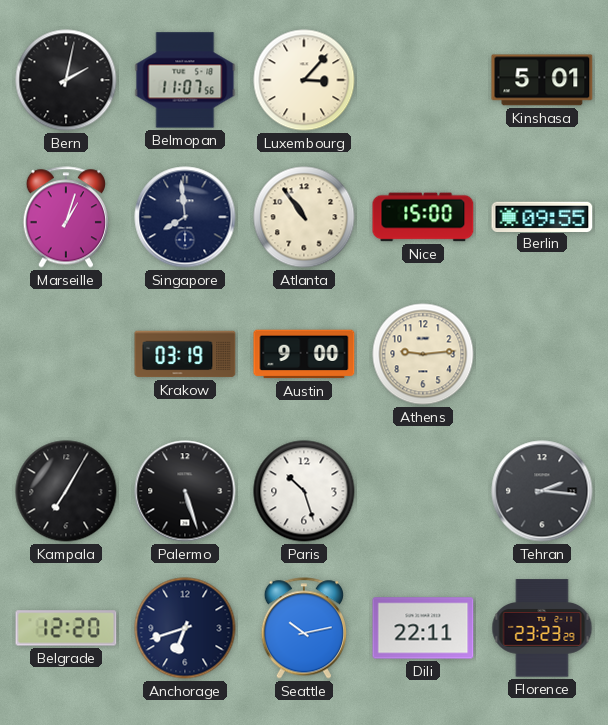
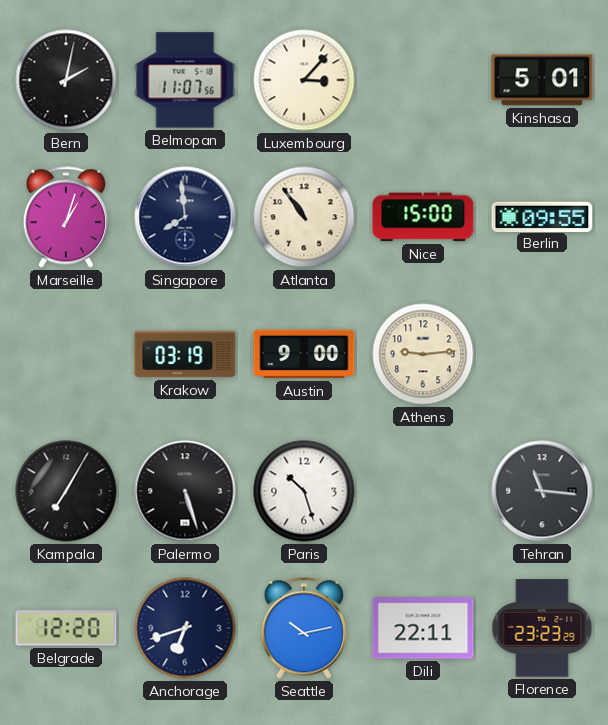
Tehran: 2:16 -> 11:16
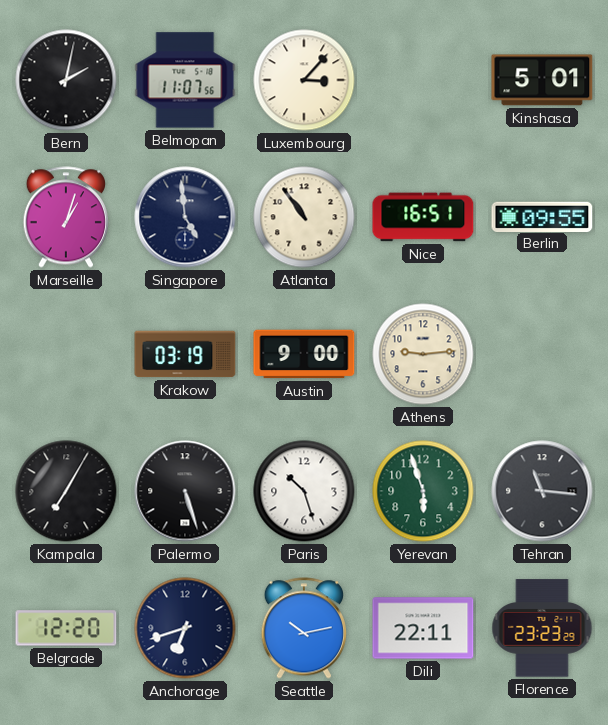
Singapore: 7:59 -> 4:59
Nice: 15:00 -> 16:51
Yerevan: none -> 5:57
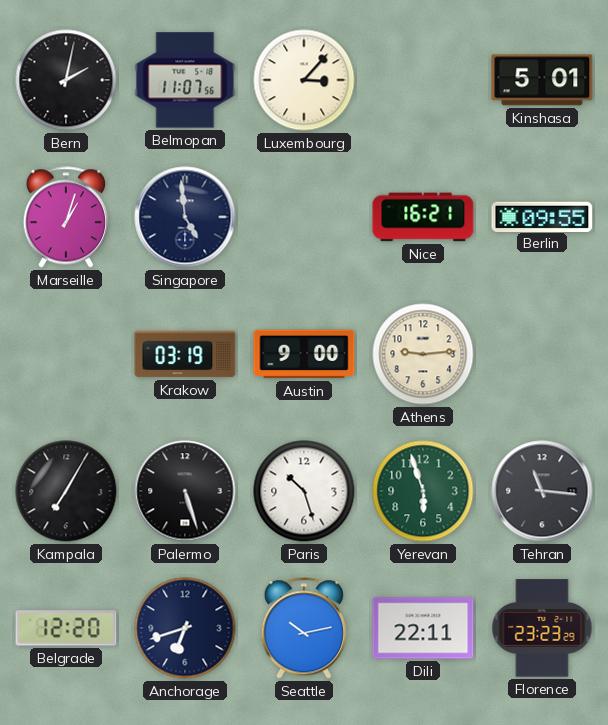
Atlanta: 10:54 -> none
Nice: 16:51 -> 16:21
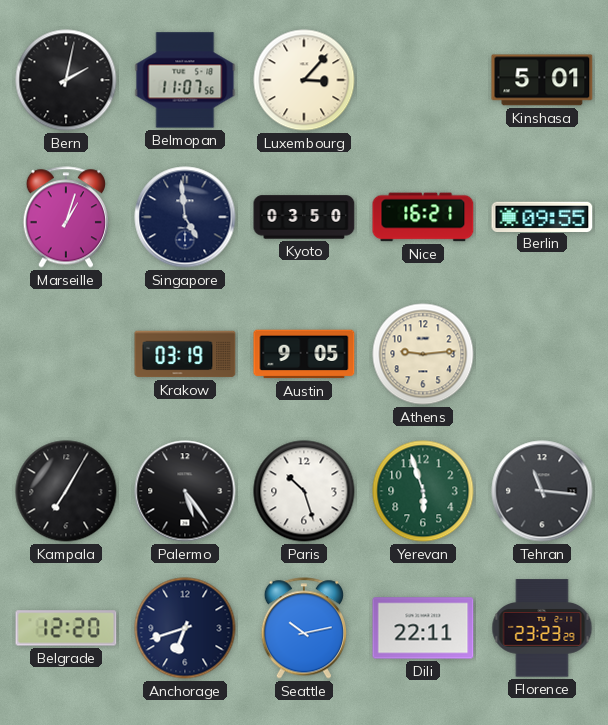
Kyoto: none -> 03:50
Austin: 9:00 -> 9:05
Palermo: 5:27 -> 5:24
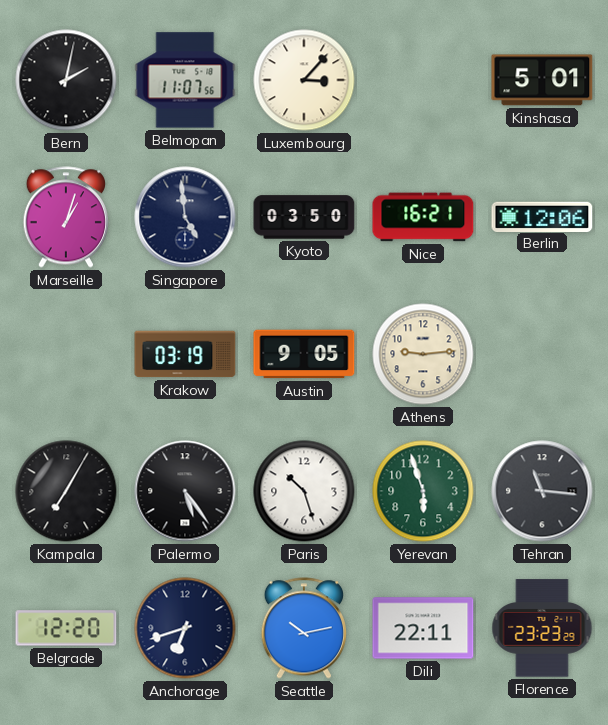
Berlin: 09:55 -> 12:06
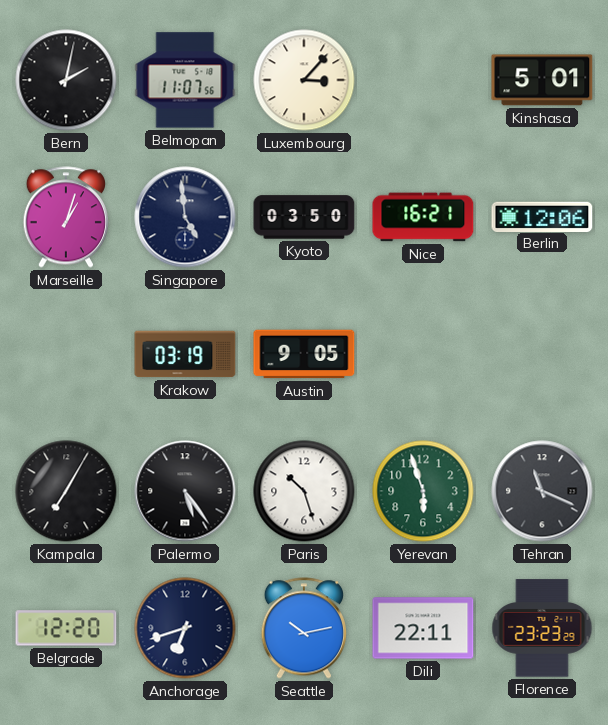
Athens: 9:14 -> none
Tehran: 11:16 -> 11:19
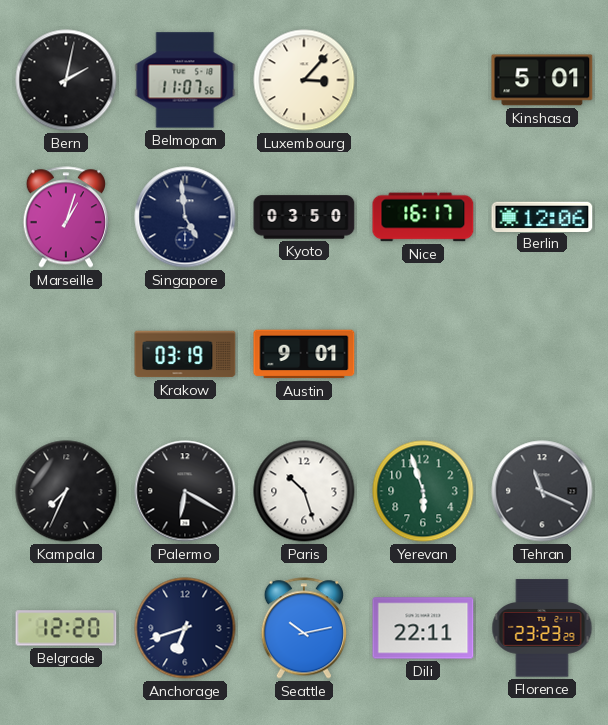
Nice: 16:21 -> 16:17
Austin: 9:05 -> 9:01
Kampala: 7:05 -> 7:34
Palermo: 5:24 -> 6:20
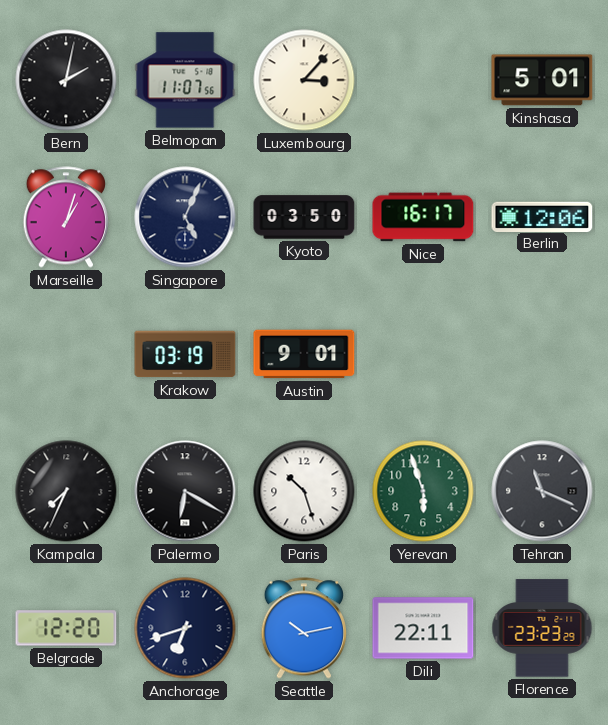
Singapore: 4:59 -> 5:04
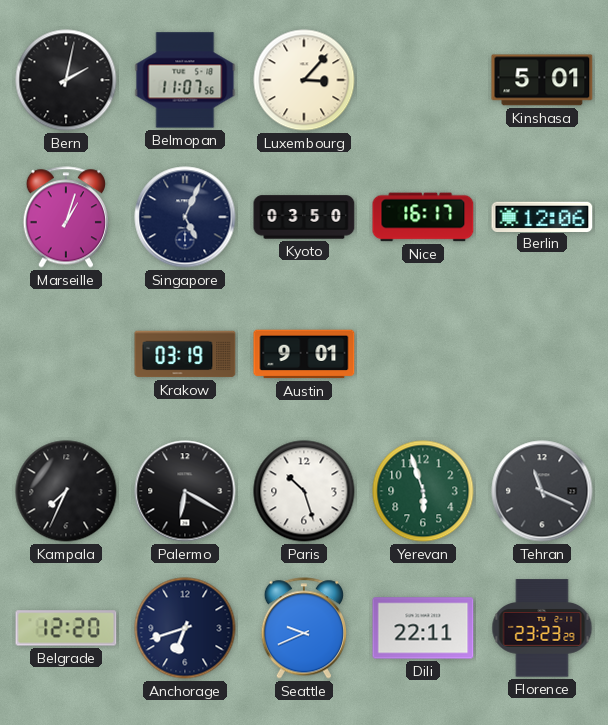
Seattle: 10:13 -> 9:41
